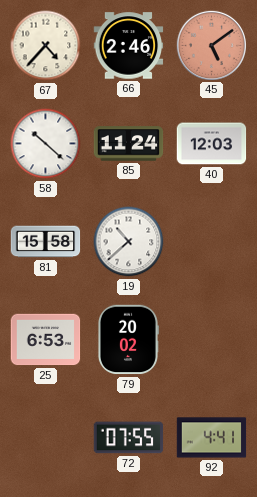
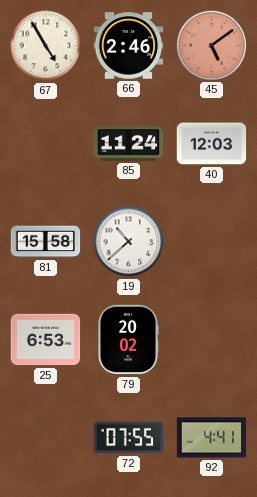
67: 4:37 -> 4:55
58: 10:22 -> none
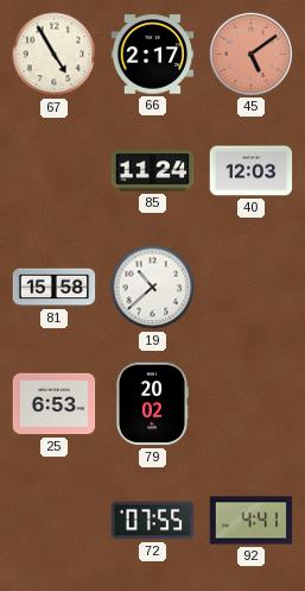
66: 2:46 -> 2:17
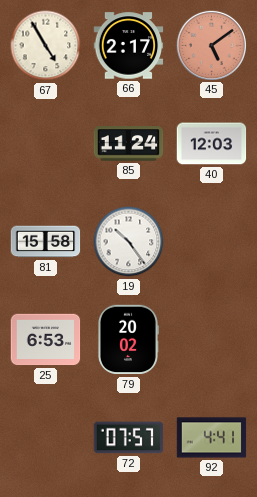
19: 10:38 -> 10:24
72: 07:55 -> 07:57
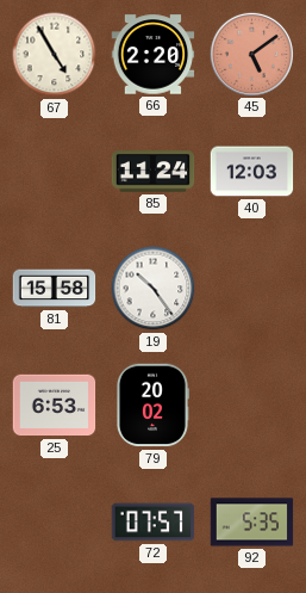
66: 2:17 -> 2:20
92: 4:41 -> 5:35
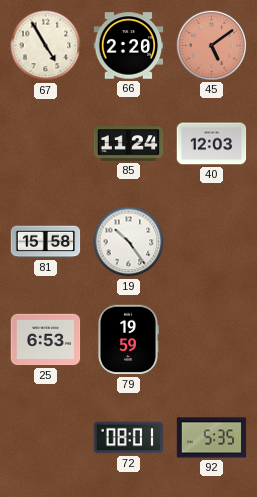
79: 20:02 -> 19:59
72: 07:57 -> 08:01
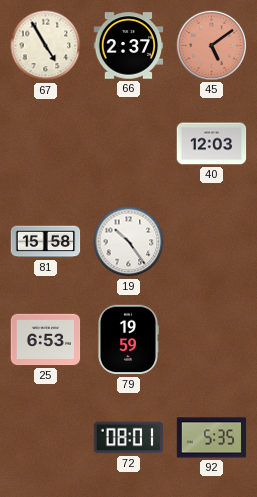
66: 2:20 -> 2:37
85: 11:24 -> none
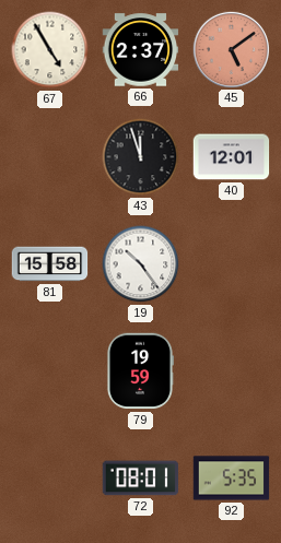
43: none -> 11:57
40: 12:03 -> 12:01
25: 6:53 -> none
